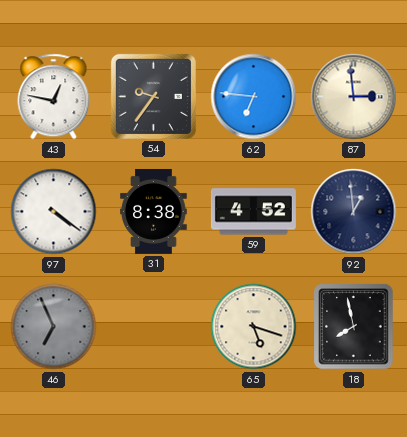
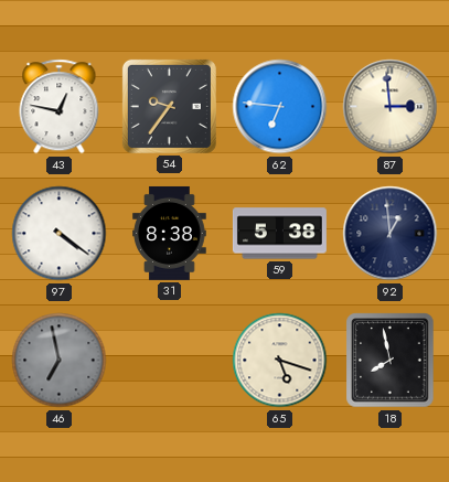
59: 4:52 -> 5:38
46: 6:56 -> 6:58
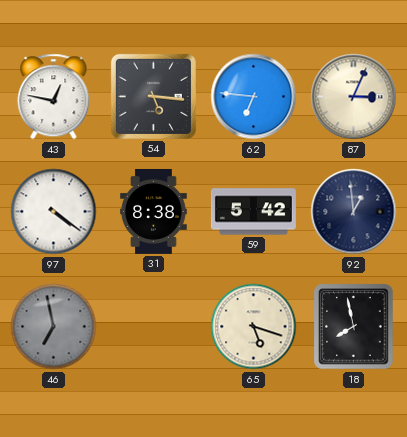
54: 9:36 -> 5:16
87: 2:59 -> 3:04
59: 5:38 -> 5:42
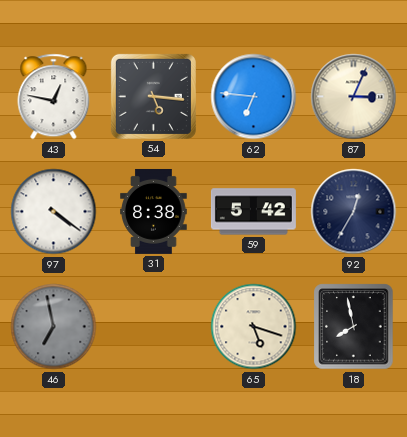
92: 12:59 -> 12:35
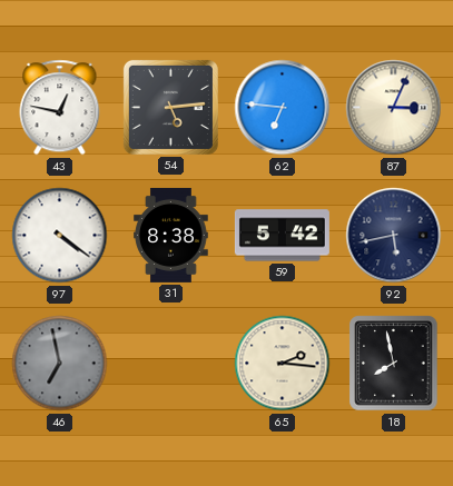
54: 5:16 -> 5:14
92: 12:35 -> 5:43
65: 5:18 -> 2:16
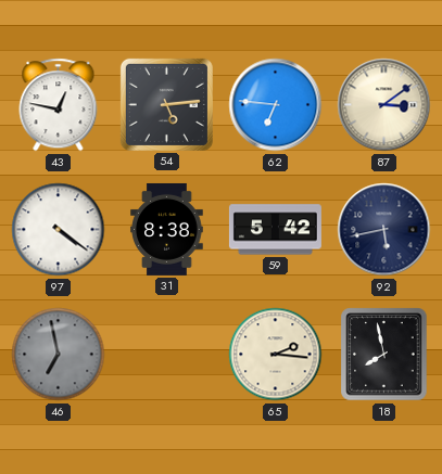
87: 3:04 -> 3:09
